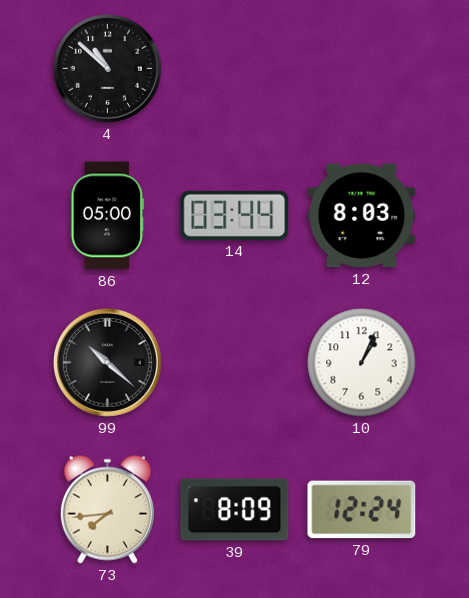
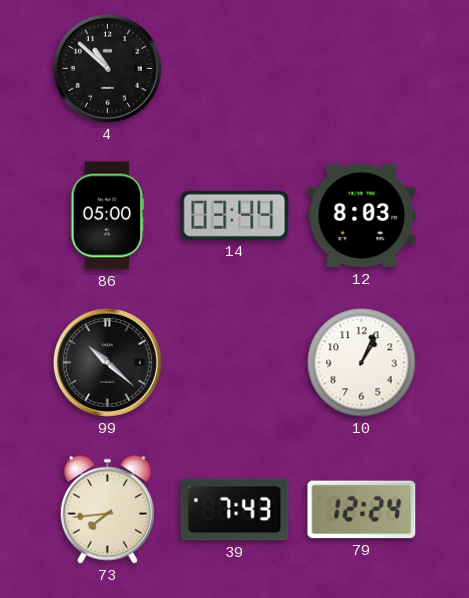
39: 8:09 -> 7:43
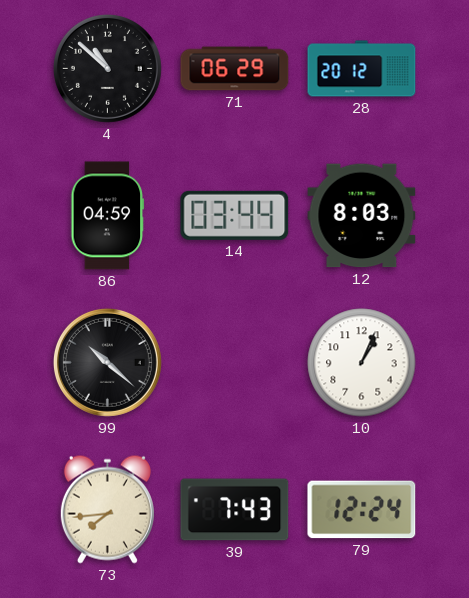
71: none -> 06:29
28: none -> 20:12
86: 05:00 -> 04:59
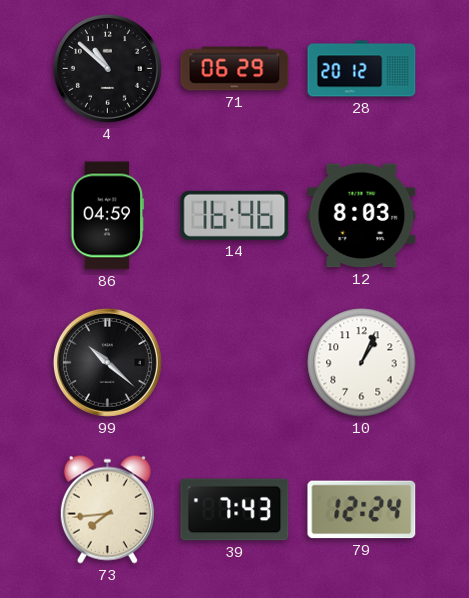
14: 03:44 -> 16:46
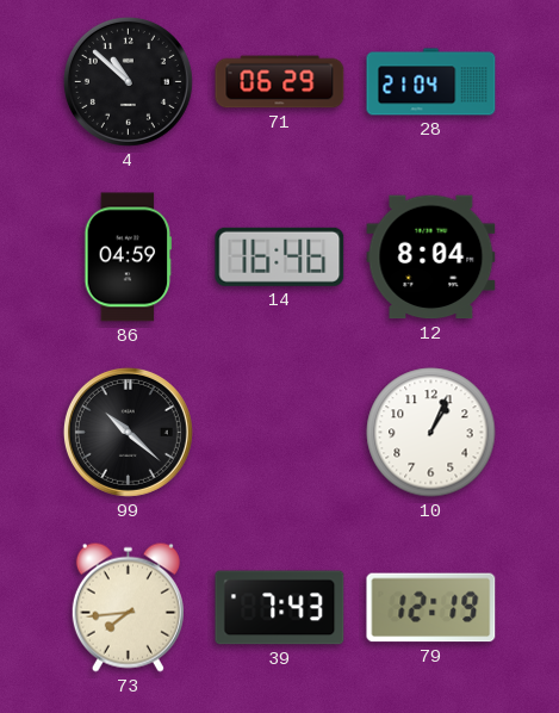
28: 20:12 -> 21:04
12: 8:03 -> 8:04
79: 12:24 -> 12:19
